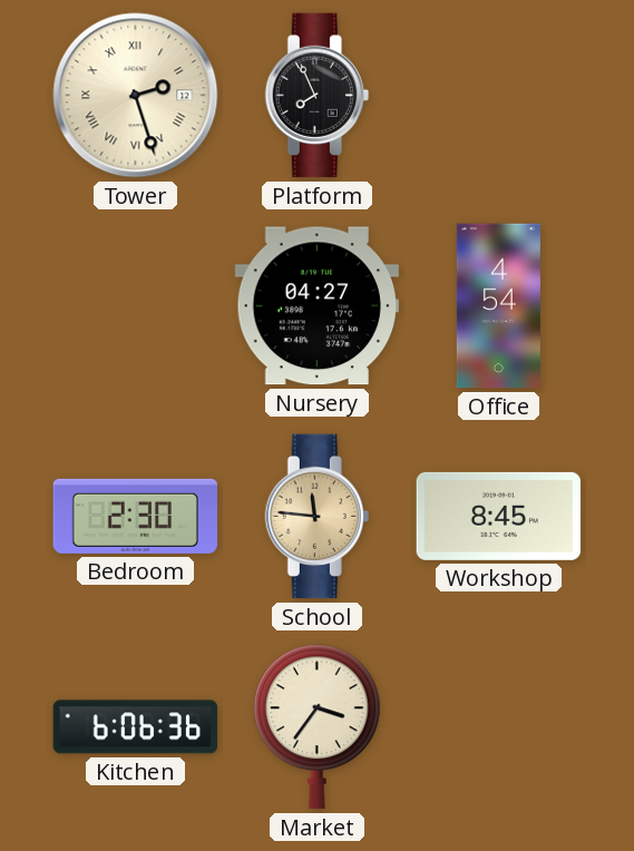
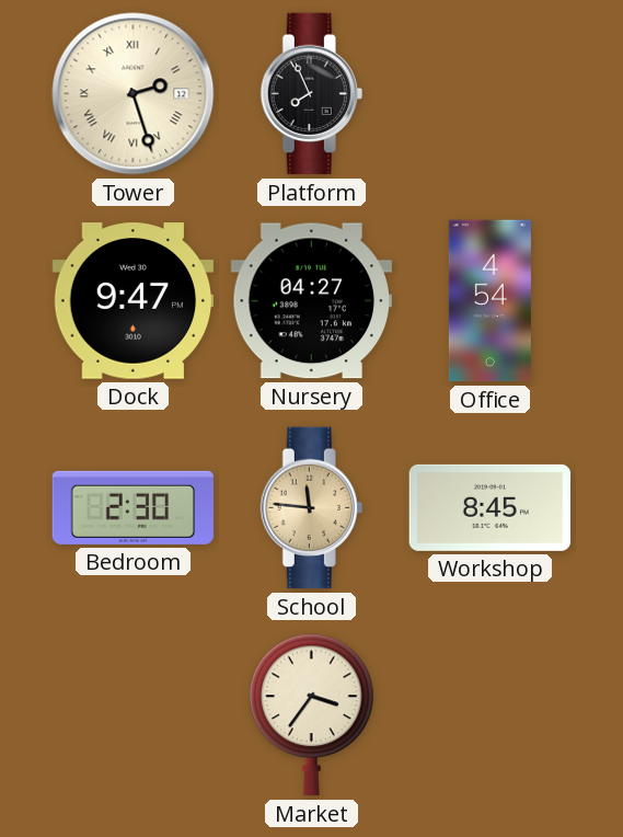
Dock: none -> 9:47
Kitchen: 6:06 -> none
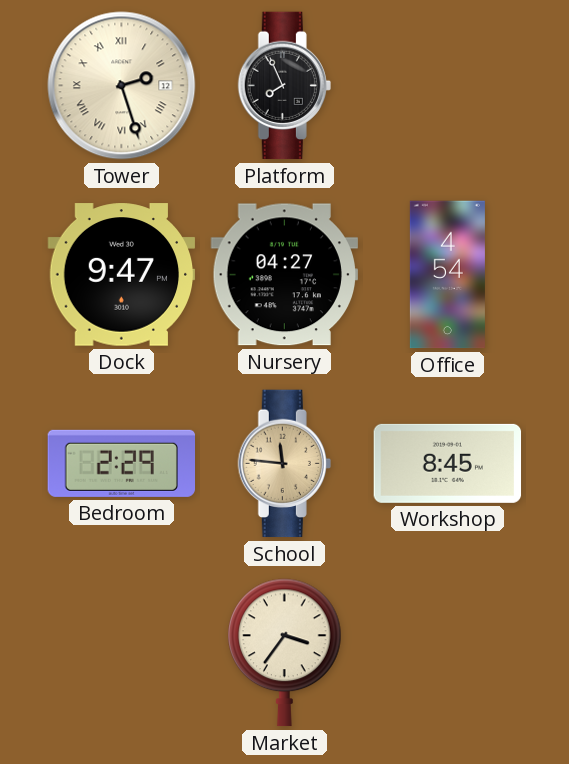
Bedroom: 2:30 -> 2:29
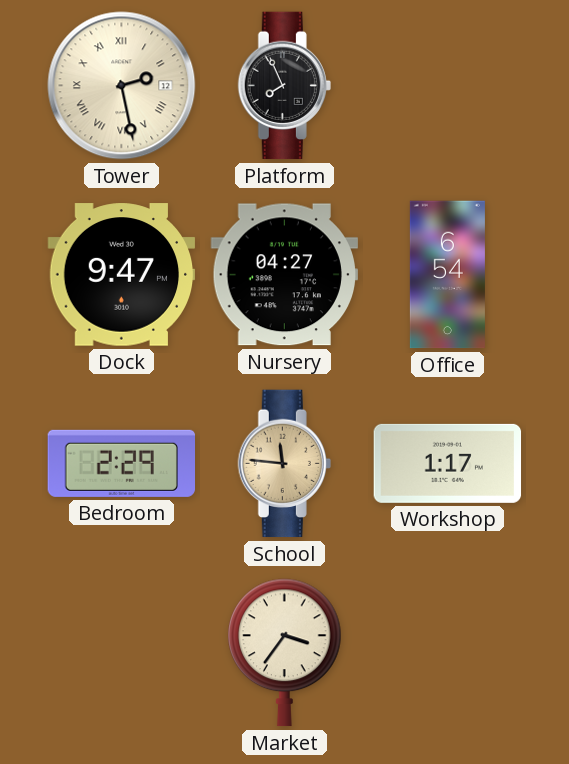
Tower: 2:27 -> 2:28
Office: 4:54 -> 6:54
Workshop: 8:45 -> 1:17
